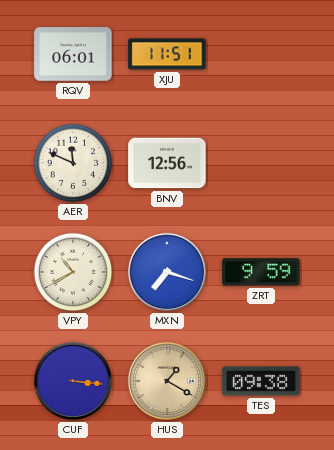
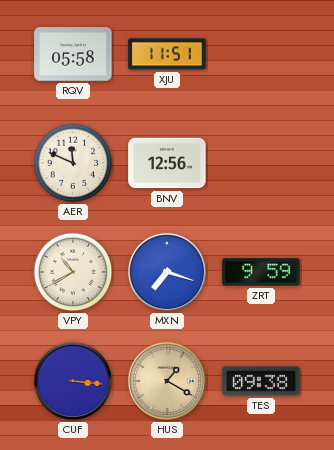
RQV: 06:01 -> 05:58
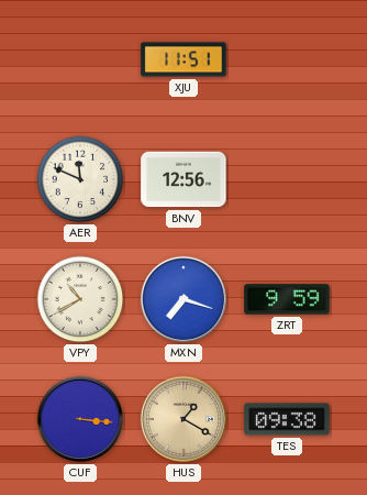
RQV: 05:58 -> none
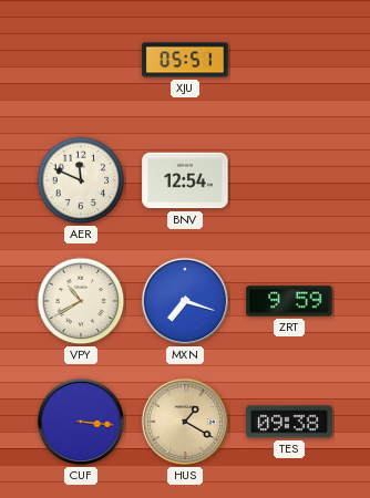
XJU: 11:51 -> 05:51
BNV: 12:56 -> 12:54
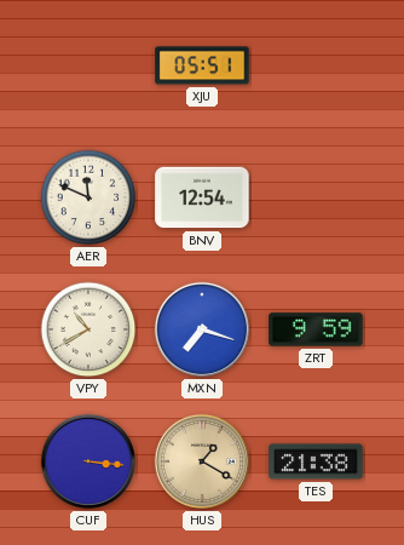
TES: 09:38 -> 21:38
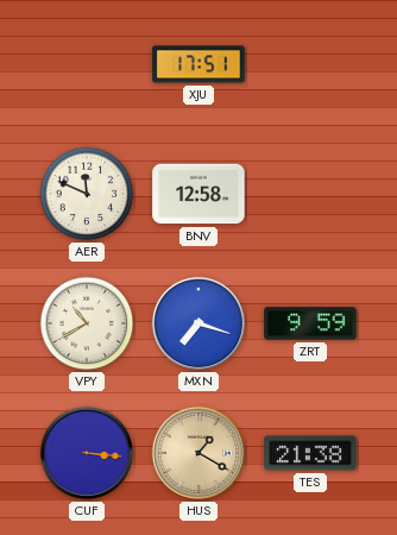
XJU: 05:51 -> 17:51
BNV: 12:54 -> 12:58
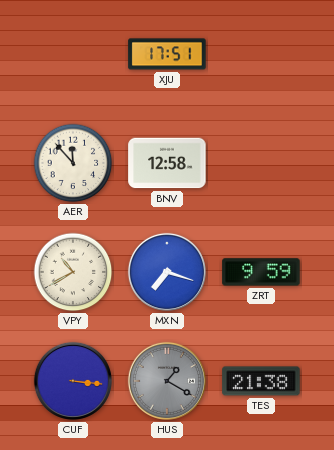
AER: 11:49 -> 11:53
HUS dial: champagne -> grey
